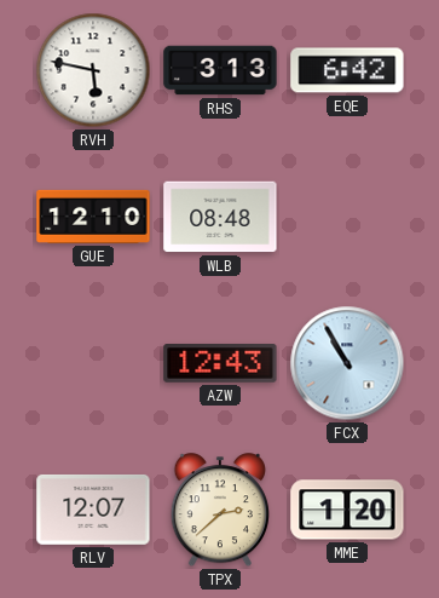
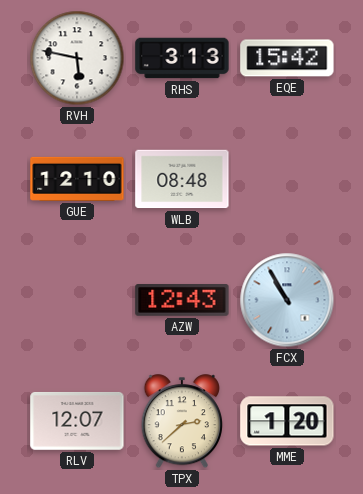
EQE: 6:42 -> 15:42
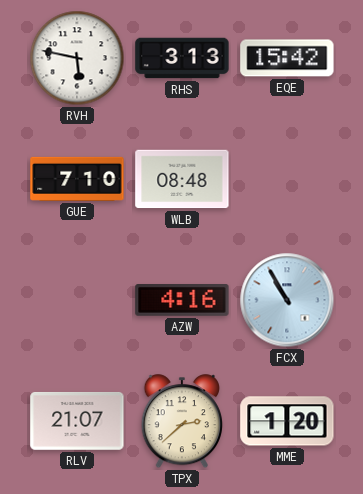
GUE: 12:10 -> 7:10
AZW: 12:43 -> 4:16
RLV: 12:07 -> 21:07
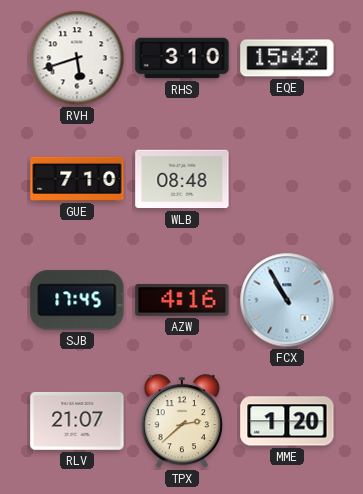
RVH: 5:47 -> 5:42
RHS: 3:13 -> 3:10
SJB: none -> 17:45
